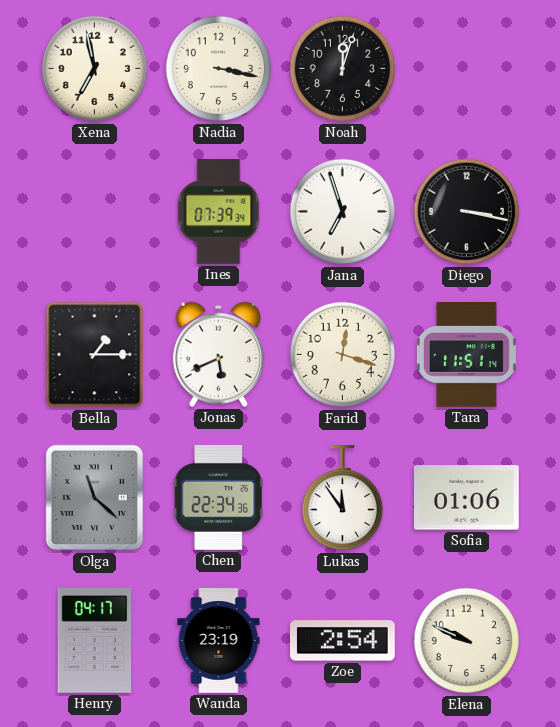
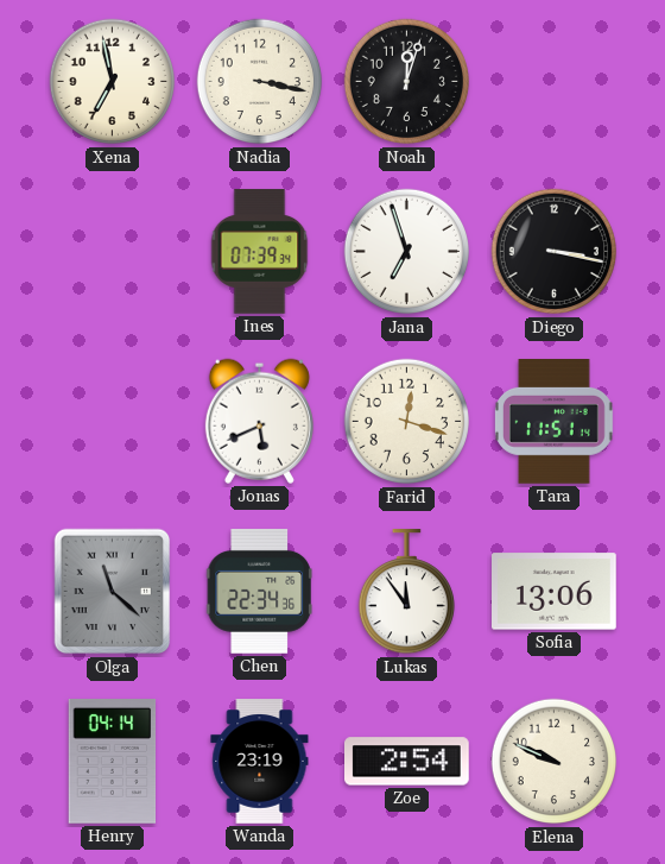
Bella: 1:15 -> none
Sofia: 01:06 -> 13:06
Henry: 04:17 -> 04:14
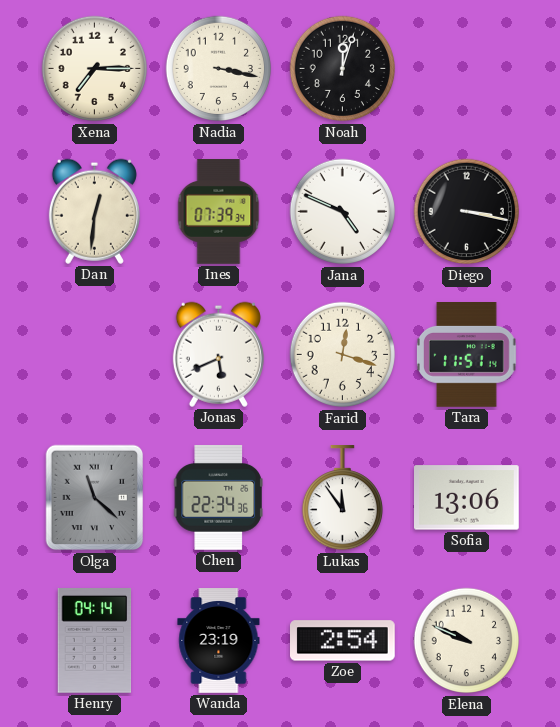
Xena: 6:58 -> 7:15
Dan: none -> 12:31
Jana: 6:57 -> 4:49
